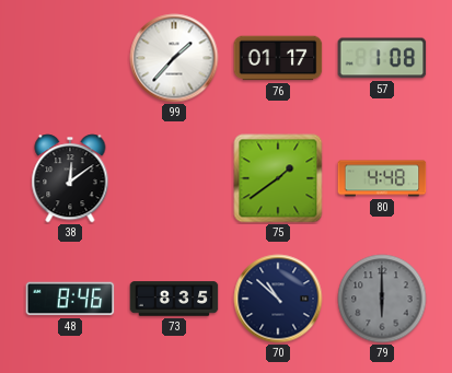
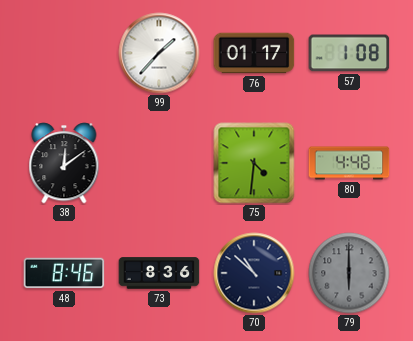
75: 1:39 -> 4:31
73: 8:35 -> 8:36
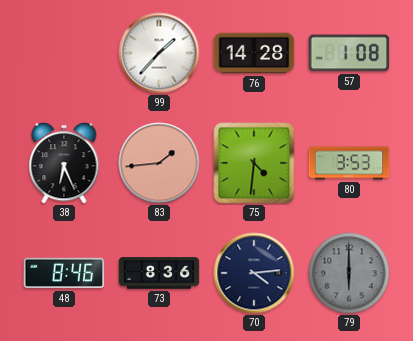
76: 01:17 -> 14:28
38: 12:09 -> 6:26
83: none -> 1:44
80: 4:48 -> 3:53
70: 10:52 -> 4:14
